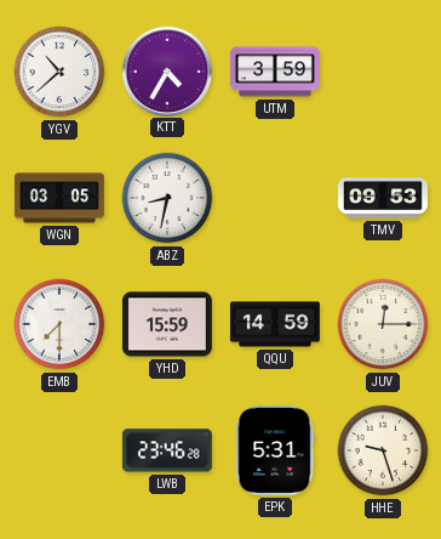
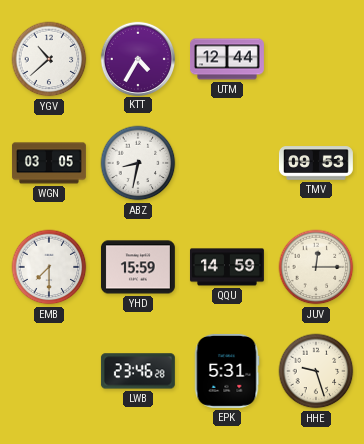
UTM: 3:59 -> 12:44
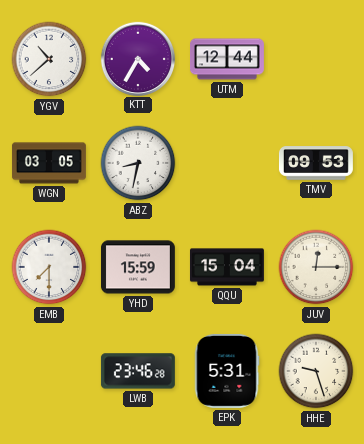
QQU: 14:59 -> 15:04
